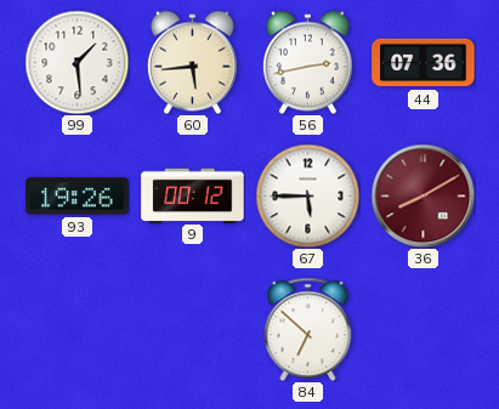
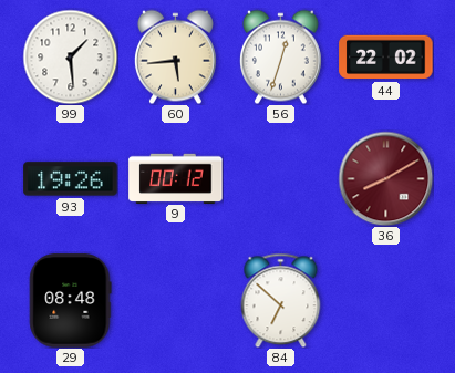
56: 2:43 -> 12:33
44: 07:36 -> 22:02
67: 5:45 -> none
29: none -> 08:48
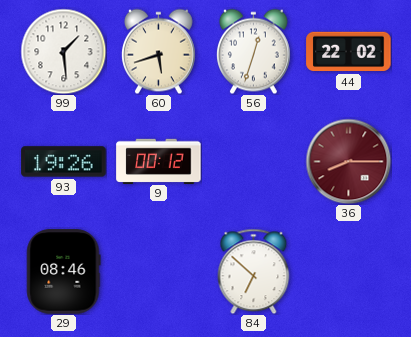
60: 5:44 -> 5:42
36: 8:10 -> 8:15
29: 08:48 -> 08:46
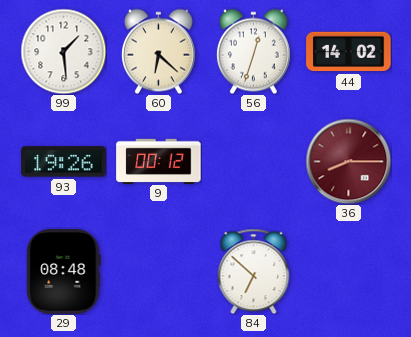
60: 5:42 -> 6:22
44: 22:02 -> 14:02
29: 08:46 -> 08:48
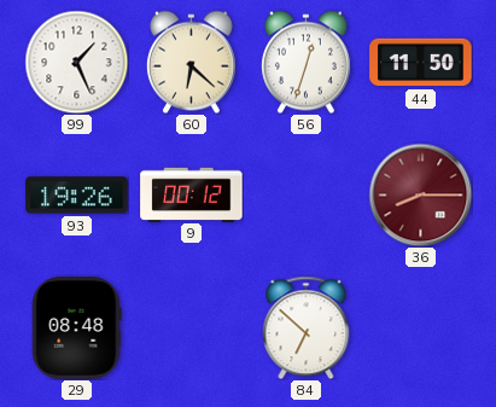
99: 1:29 -> 1:26
44: 14:02 -> 11:50
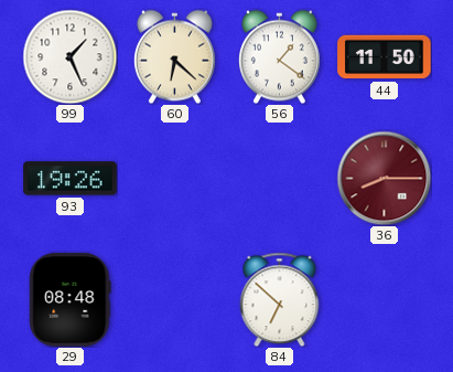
56: 12:33 -> 1:21
9: 00:12 -> none
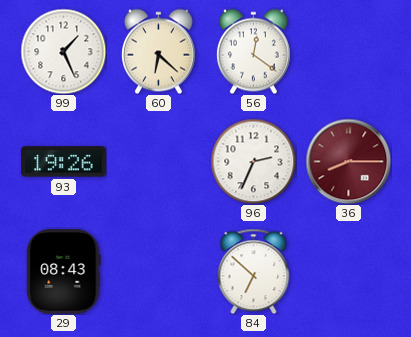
56: 1:21 -> 12:21
44: 11:50 -> none
96: none -> 2:34
29: 08:48 -> 08:43
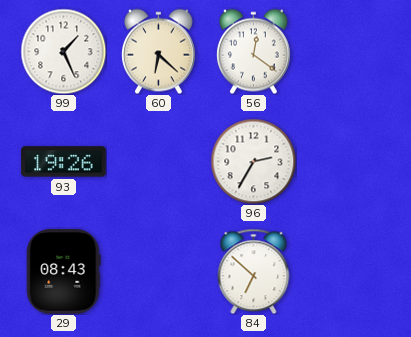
96: 2:34 -> 2:35
36: 8:15 -> none
